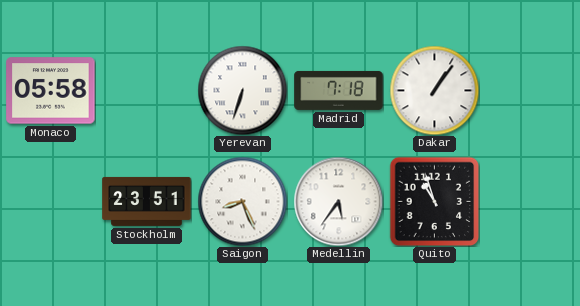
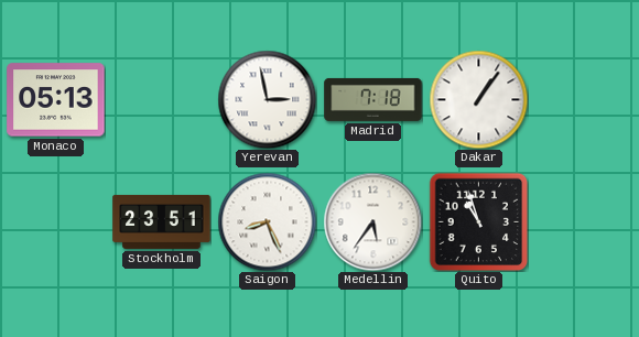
Monaco: 05:58 -> 05:13
Yerevan: 6:33 -> 2:58
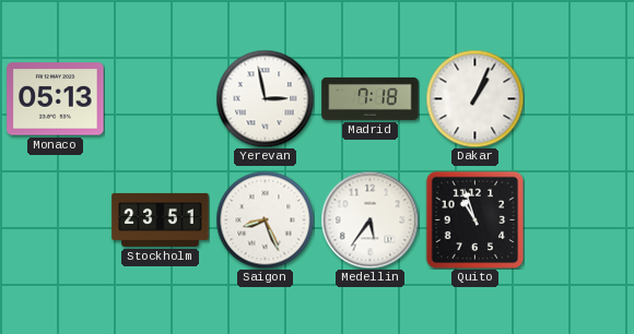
Dakar: 1:06 -> 1:04
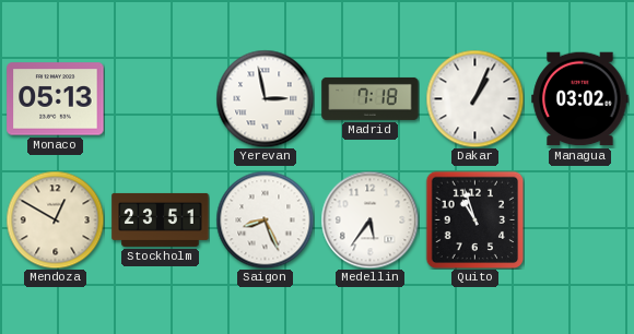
Managua: none -> 03:02
Mendoza: none -> 12:50
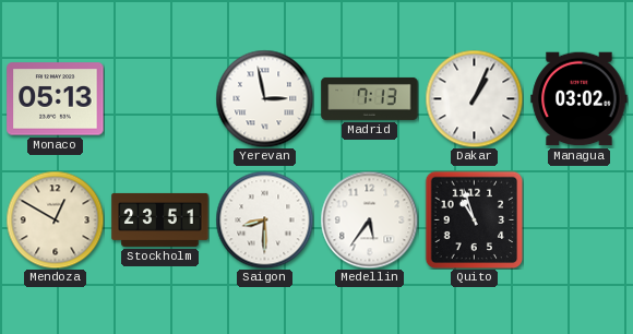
Madrid: 7:18 -> 7:13
Saigon: 8:26 -> 8:30
